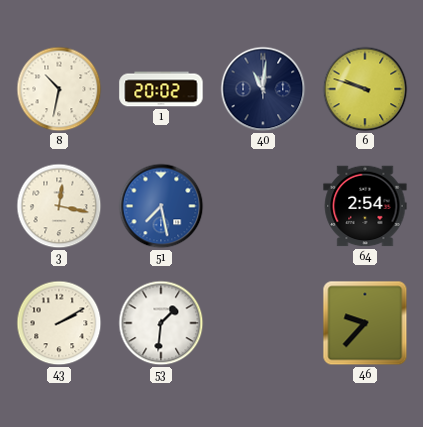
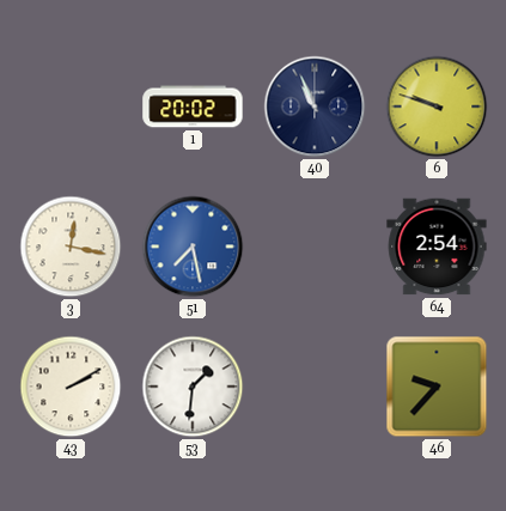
8: 10:32 -> none
40: 11:01 -> 10:56
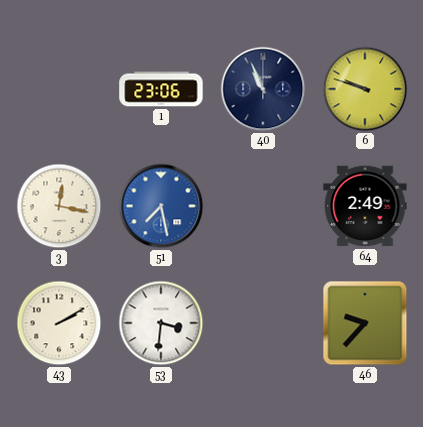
1: 20:02 -> 23:06
64: 2:54 -> 2:49
53: 1:31 -> 3:31
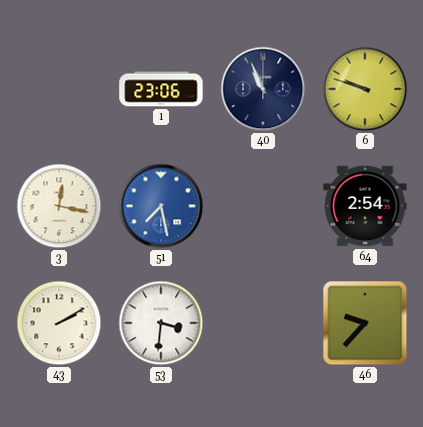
64: 2:49 -> 2:54
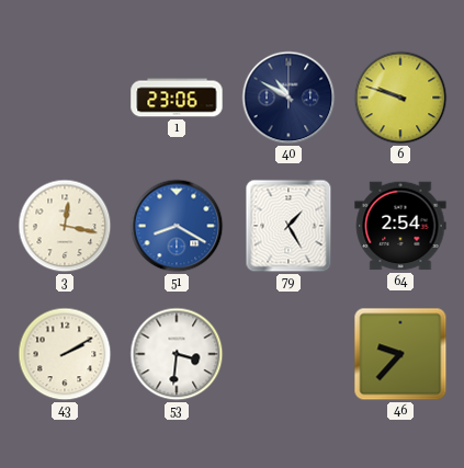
40: 10:56 -> 10:50
51: 7:28 -> 8:20
79: none -> 1:25
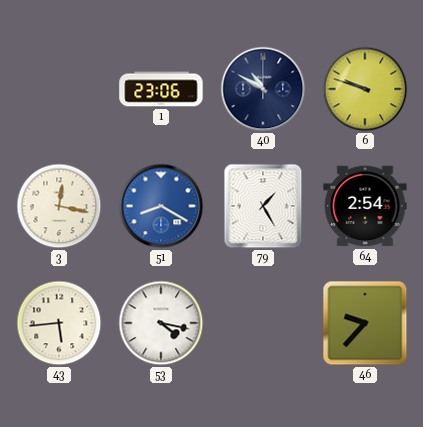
43: 2:10 -> 5:44
53: 3:31 -> 4:17
